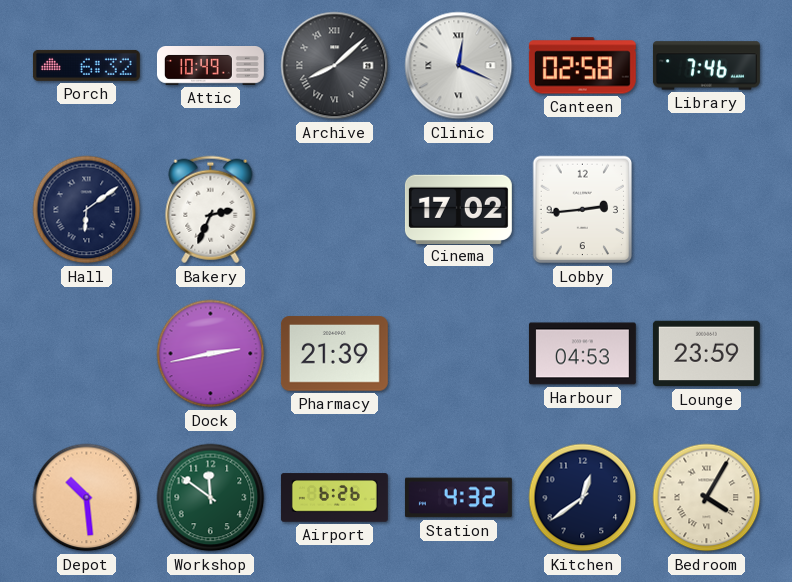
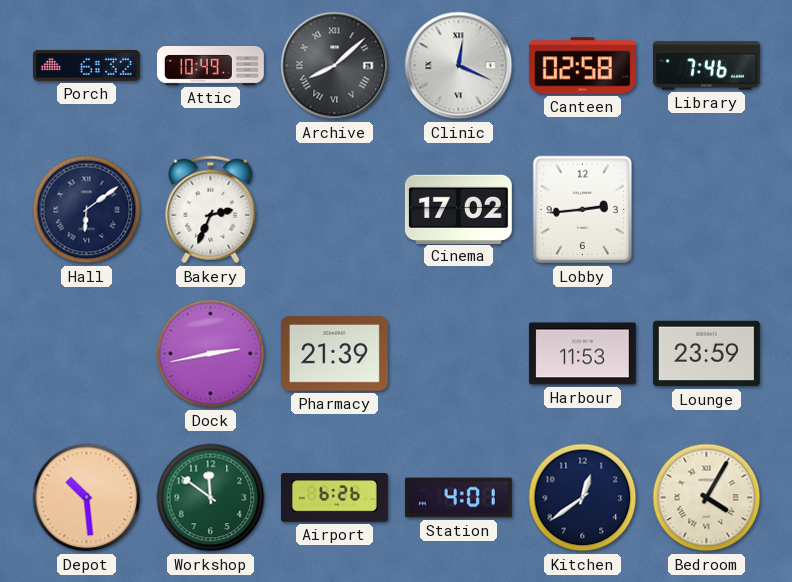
Harbour: 04:53 -> 11:53
Station: 4:32 -> 4:01
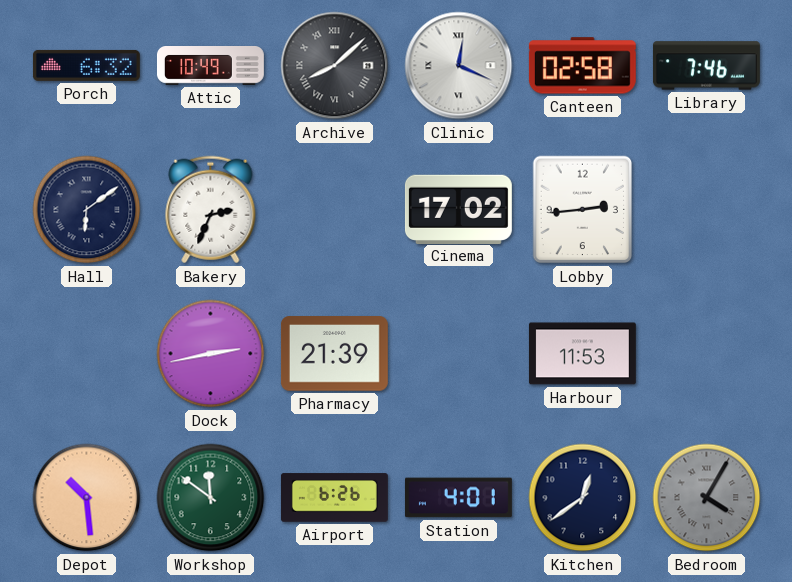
Lounge: 23:59 -> none
Bedroom dial: cream -> grey
